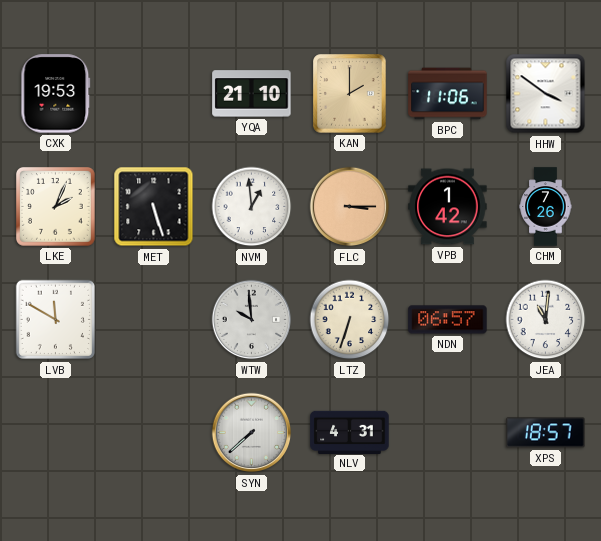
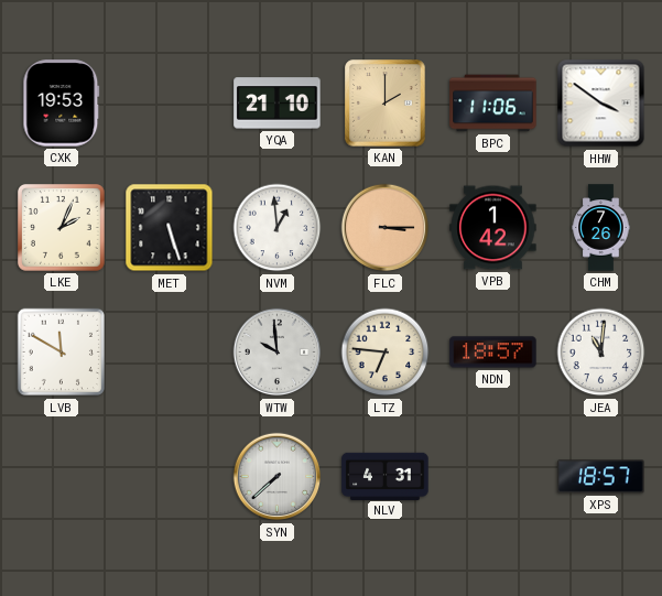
LTZ: 6:33 -> 6:46
NDN: 06:57 -> 18:57
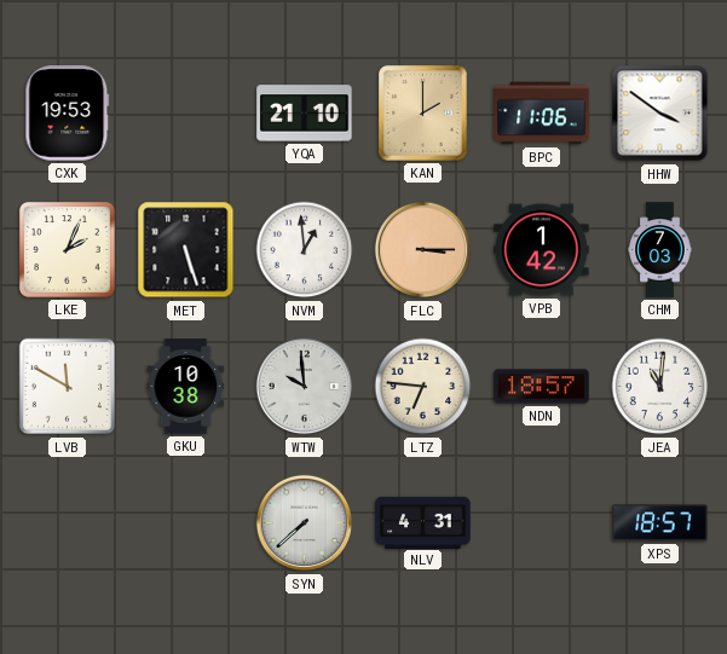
CHM: 7:26 -> 7:03
GKU: none -> 10:38
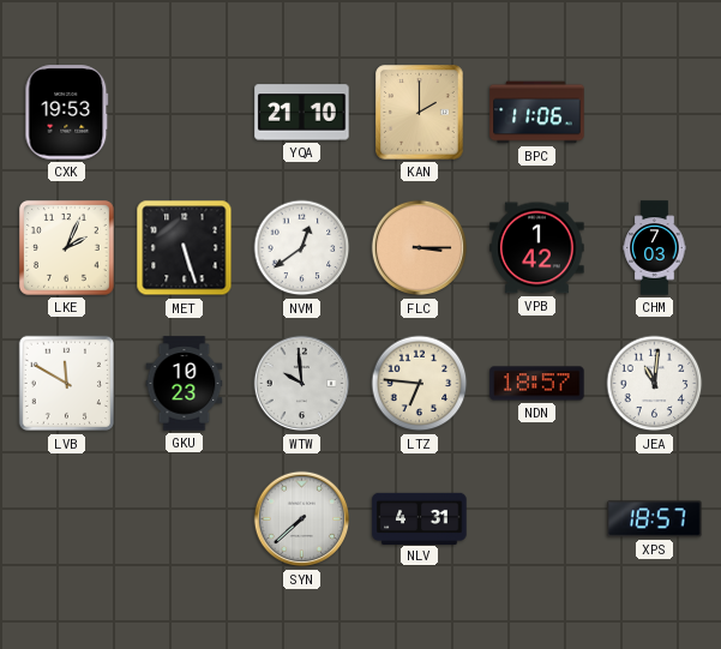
HHW: 3:51 -> none
NVM: 12:59 -> 12:39
GKU: 10:38 -> 10:23
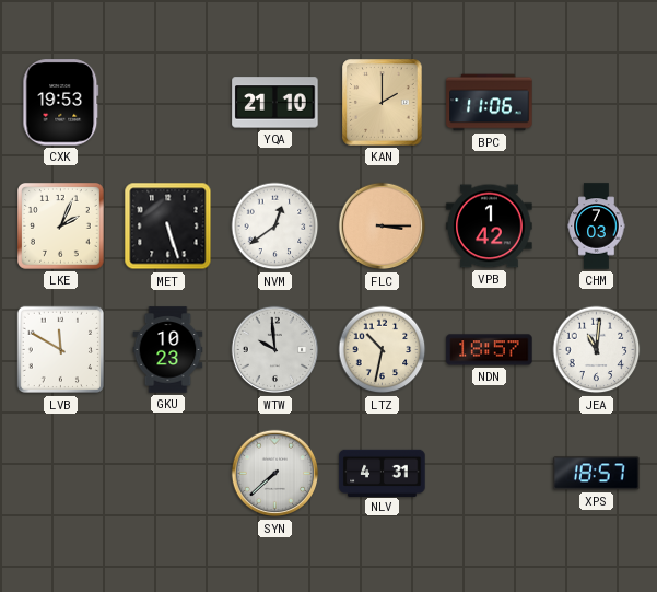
LTZ: 6:46 -> 10:32
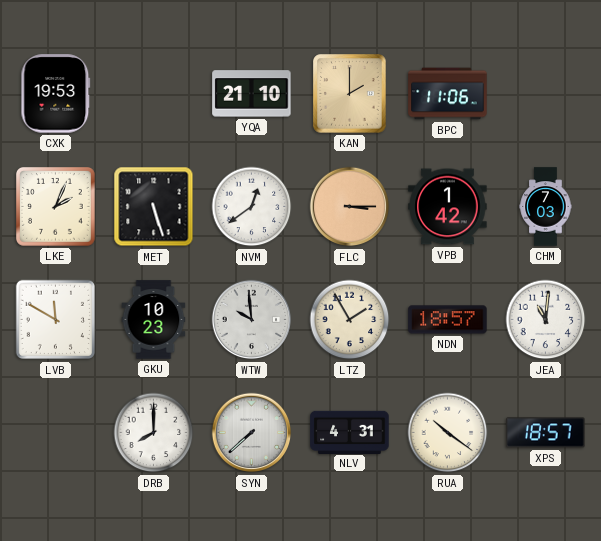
LTZ: 10:32 -> 1:55
DRB: none -> 8:00
RUA: none -> 10:21
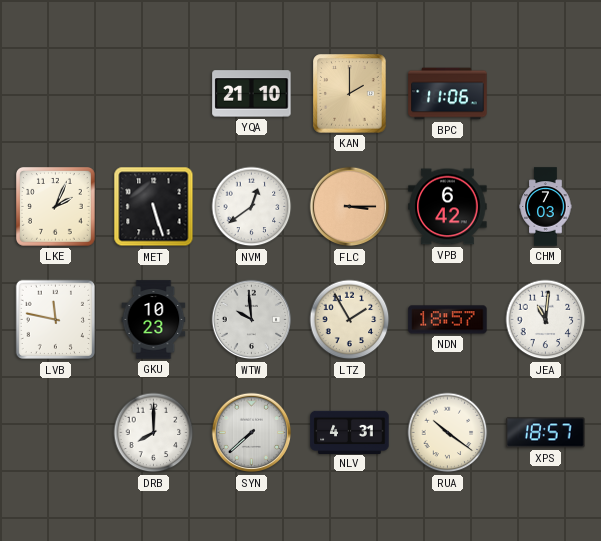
CXK: 19:53 -> none
VPB: 1:42 -> 6:42
LVB: 11:50 -> 11:47
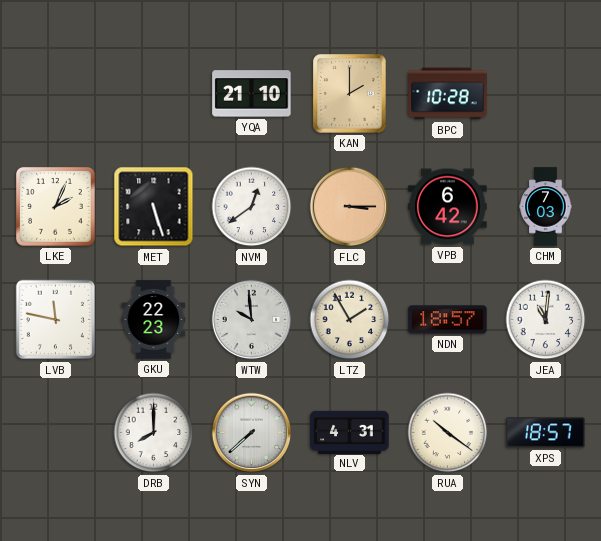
BPC: 11:06 -> 10:28
GKU: 10:23 -> 22:23
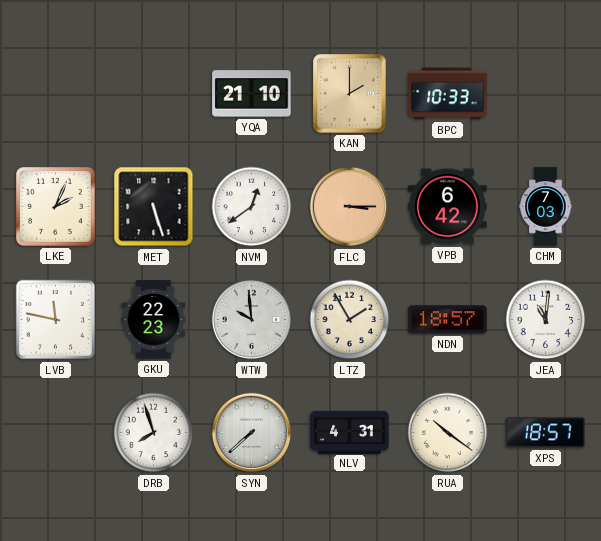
BPC: 10:28 -> 10:33
DRB: 8:00 -> 7:57
